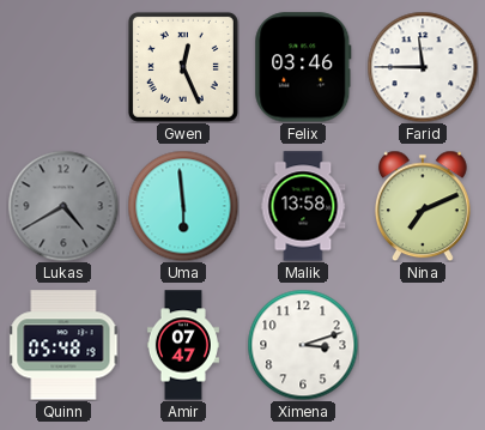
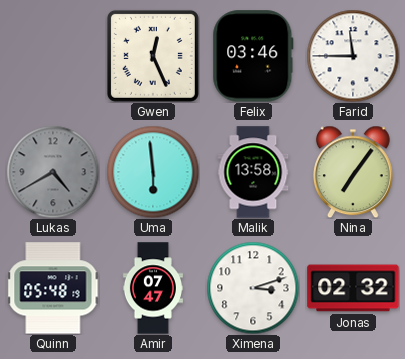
Nina: 7:11 -> 7:06
Jonas: none -> 02:32
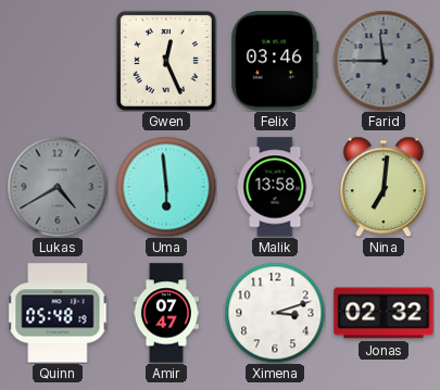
Farid dial: white -> grey
Nina: 7:06 -> 7:01
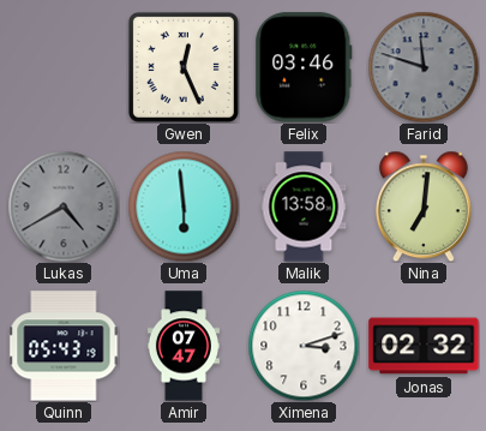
Farid: 11:45 -> 11:48
Quinn: 05:48 -> 05:43
